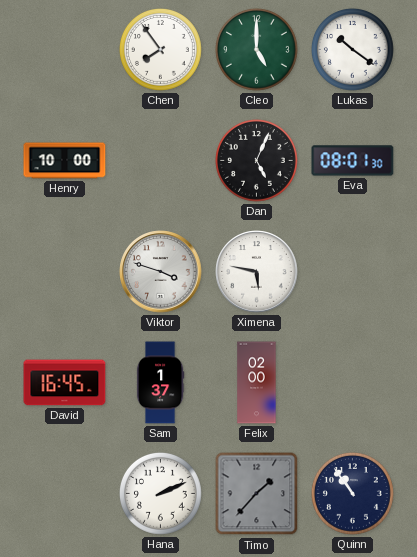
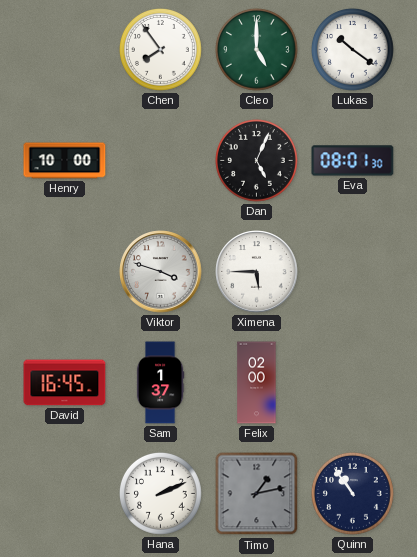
Ximena: 5:47 -> 5:45
Timo: 1:37 -> 1:13
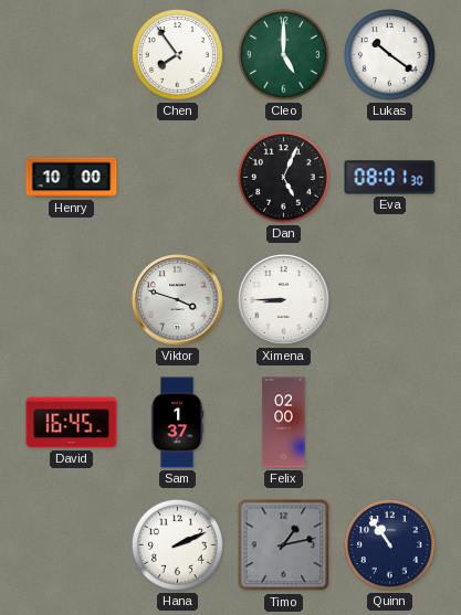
Ximena: 5:45 -> 8:45
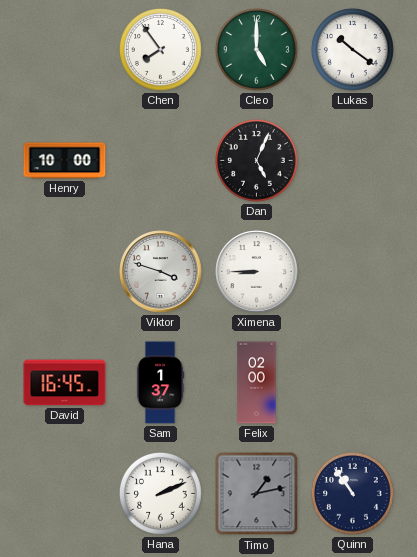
Eva: 08:01 -> none
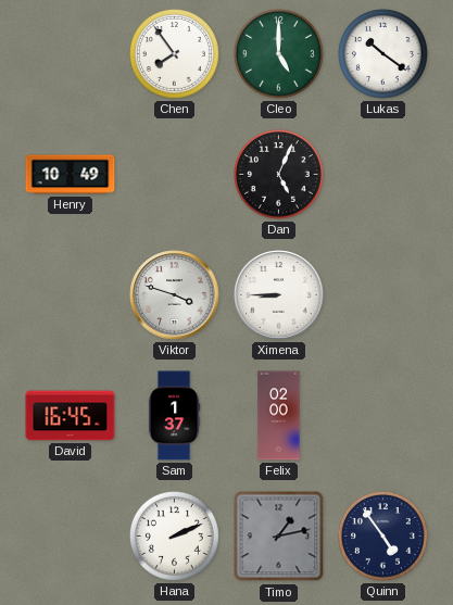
Henry: 10:00 -> 10:49
Quinn: 10:54 -> 4:54
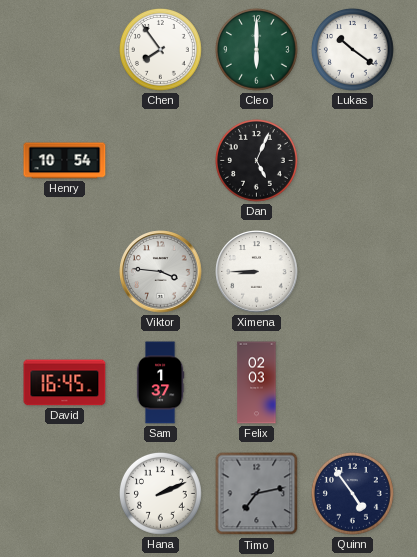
Cleo: 5:00 -> 6:00
Henry: 10:49 -> 10:54
Viktor: 3:48 -> 3:46
Felix: 02:00 -> 02:03
Timo: 1:13 -> 7:13
